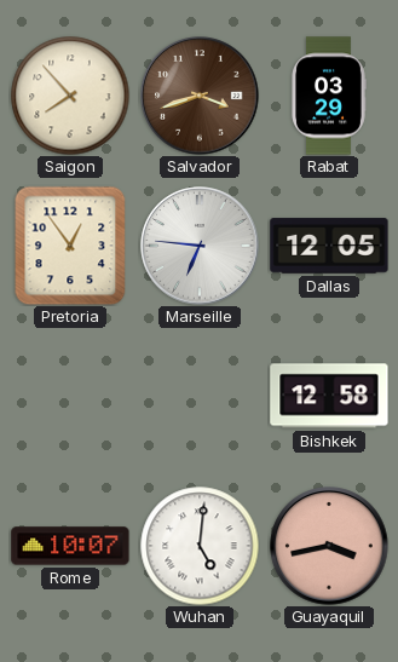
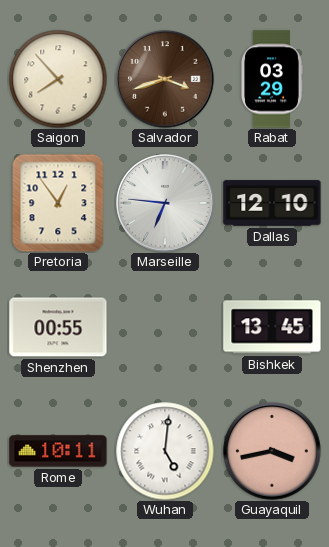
Dallas: 12:05 -> 12:10
Shenzhen: none -> 00:55
Bishkek: 12:58 -> 13:45
Rome: 10:07 -> 10:11
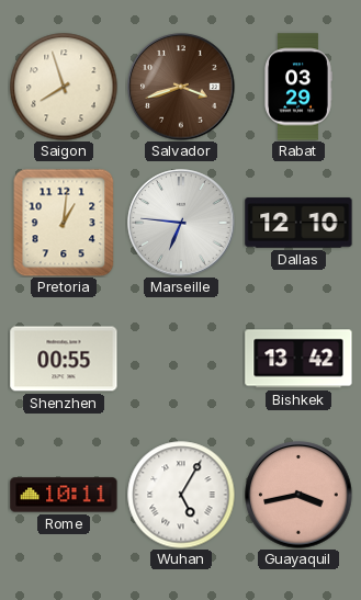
Saigon: 7:53 -> 7:57
Pretoria: 12:54 -> 1:01
Bishkek: 13:45 -> 13:42
Wuhan: 5:01 -> 5:05
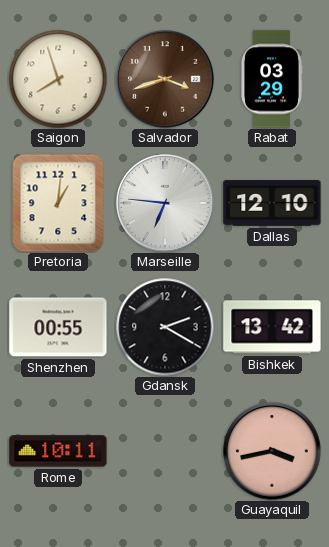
Gdansk: none -> 2:20
Wuhan: 5:05 -> none
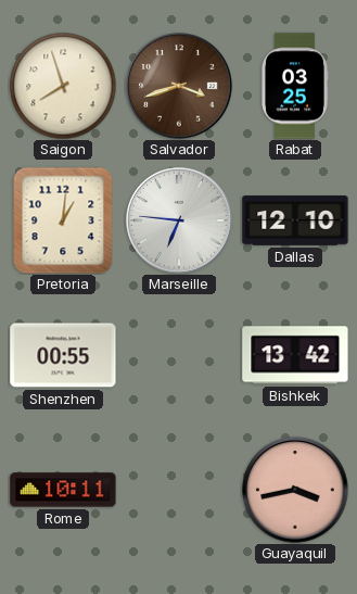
Rabat: 03:29 -> 03:25
Gdansk: 2:20 -> none
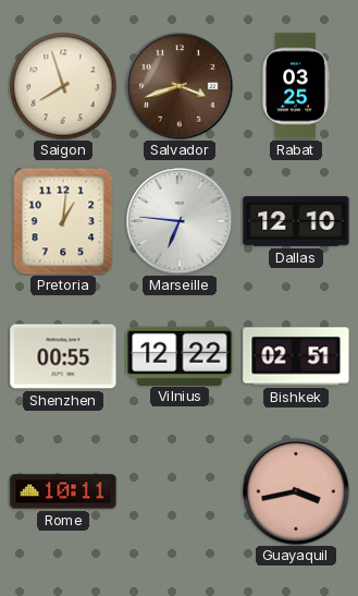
Vilnius: none -> 12:22
Bishkek: 13:42 -> 02:51
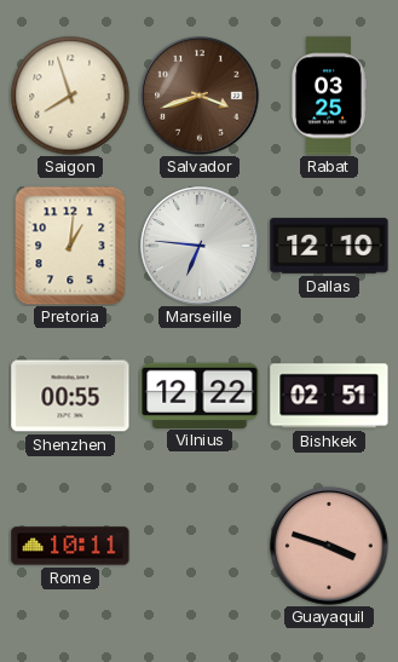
Guayaquil: 3:43 -> 3:48
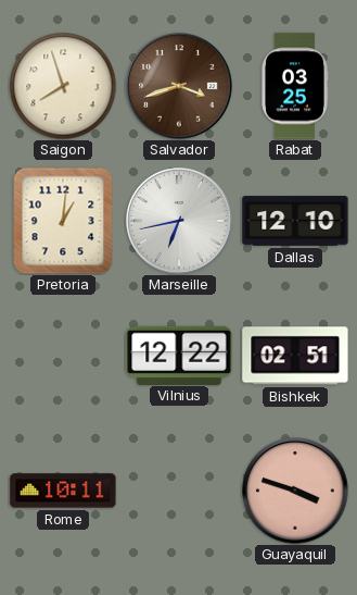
Marseille: 6:46 -> 6:43
Shenzhen: 00:55 -> none
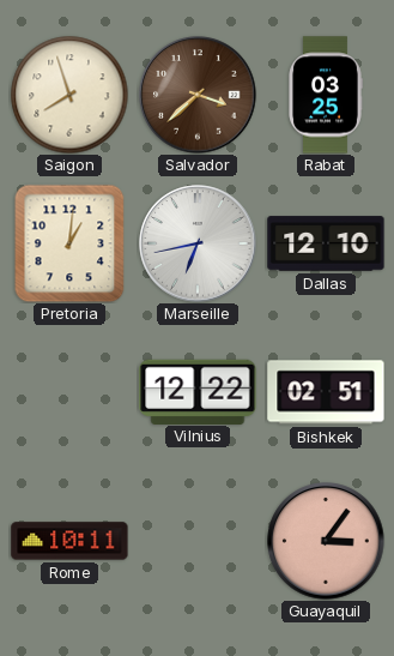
Salvador: 3:42 -> 3:38
Guayaquil: 3:48 -> 3:06
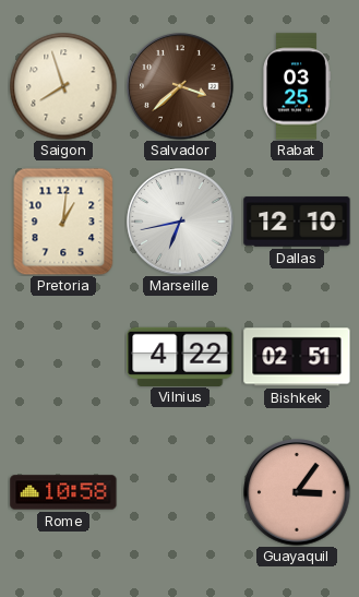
Vilnius: 12:22 -> 4:22
Rome: 10:11 -> 10:58
